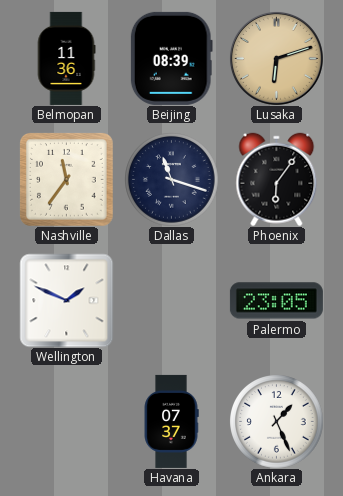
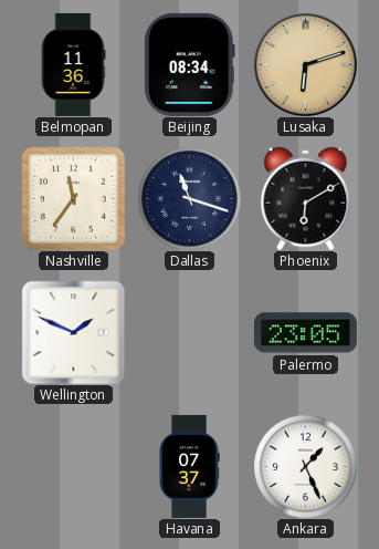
Beijing: 08:39 -> 08:34
Phoenix: 6:06 -> 6:10
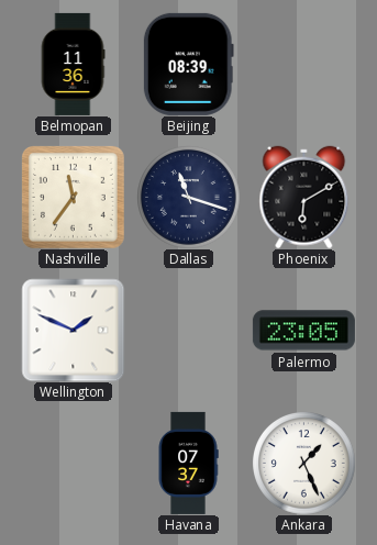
Beijing: 08:34 -> 08:39
Lusaka: 6:12 -> none
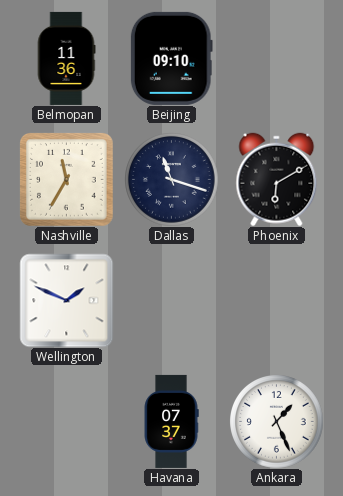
Beijing: 08:39 -> 09:10
Nashville: 11:36 -> 11:35
Palermo: 23:05 -> none
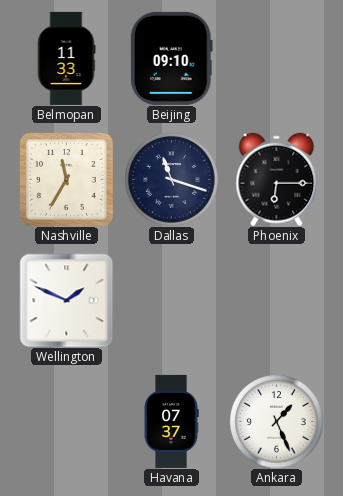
Belmopan: 11:36 -> 11:33
Phoenix: 6:10 -> 6:15
